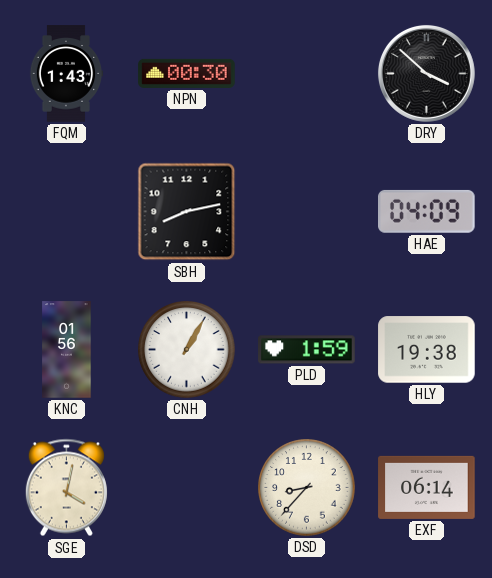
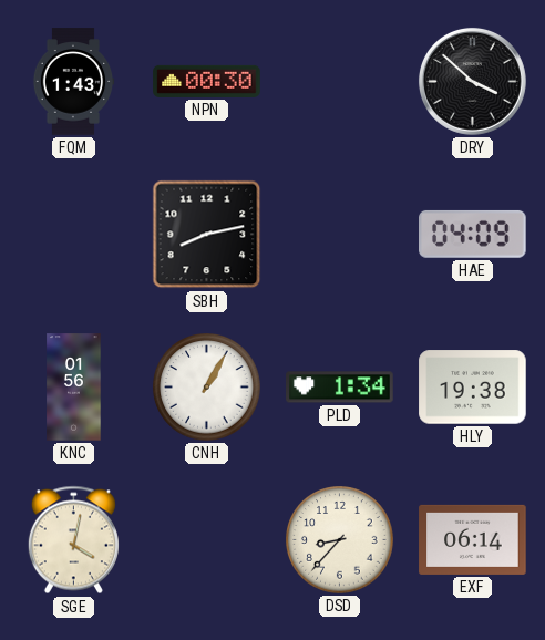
PLD: 1:59 -> 1:34
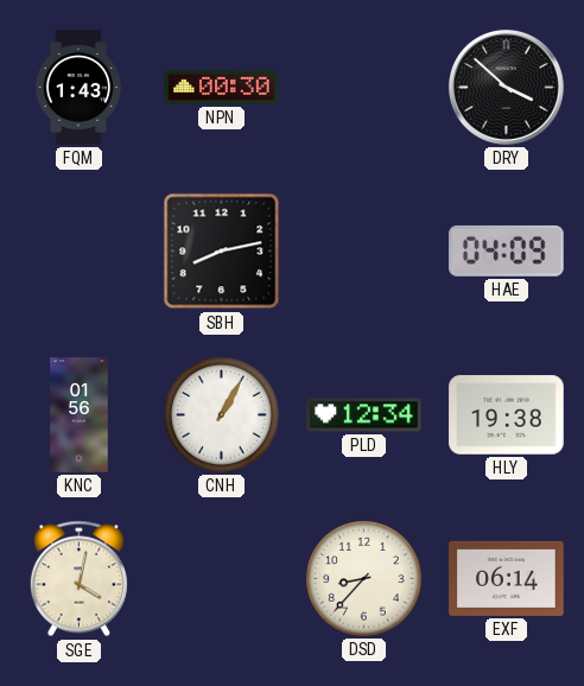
PLD: 1:34 -> 12:34
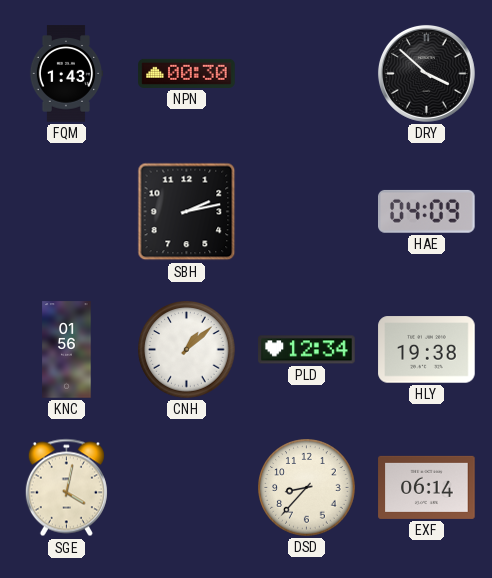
SBH: 8:13 -> 2:13
CNH: 1:05 -> 1:08
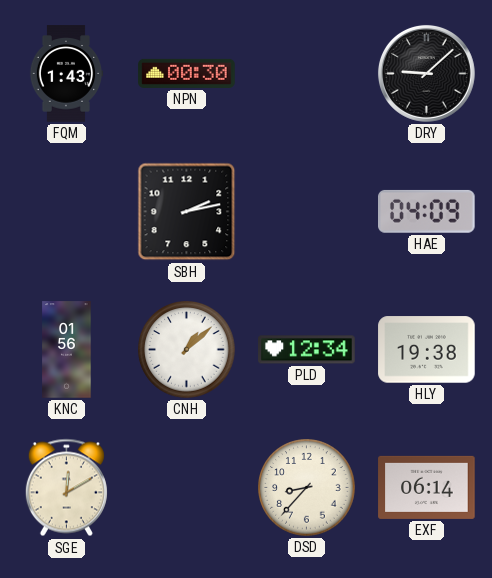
DRY: 3:52 -> 9:08
SGE: 4:02 -> 12:10
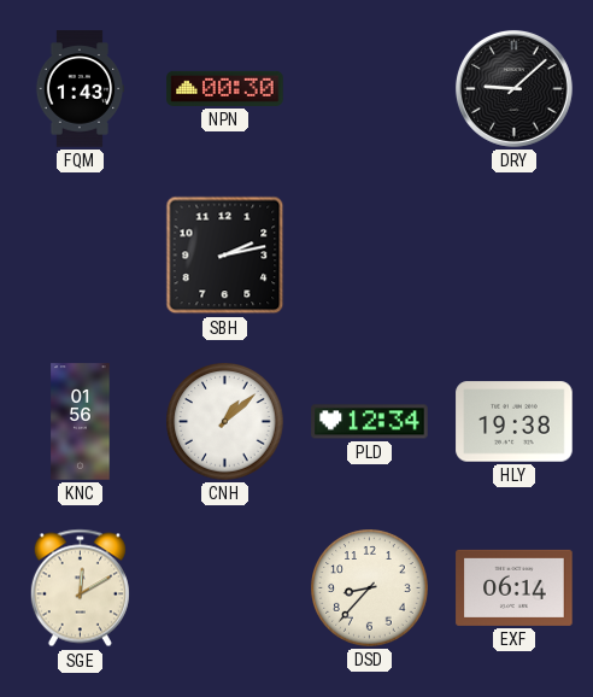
HAE: 04:09 -> none
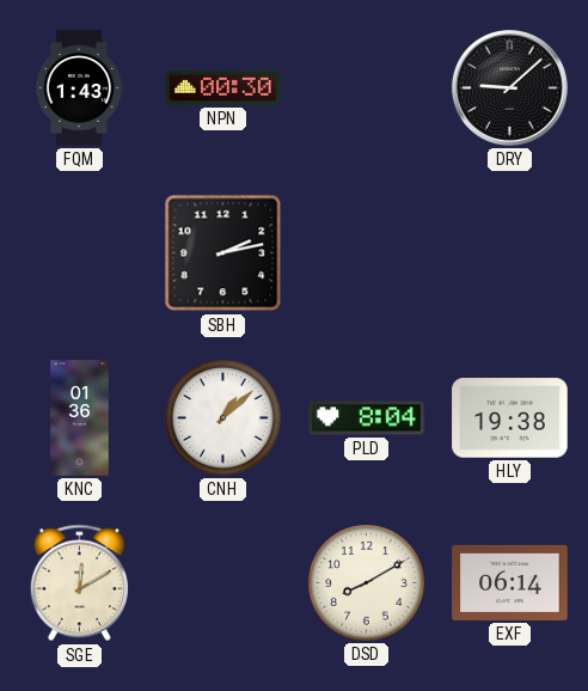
KNC: 01:56 -> 01:36
PLD: 12:34 -> 8:04
DSD: 8:37 -> 8:10
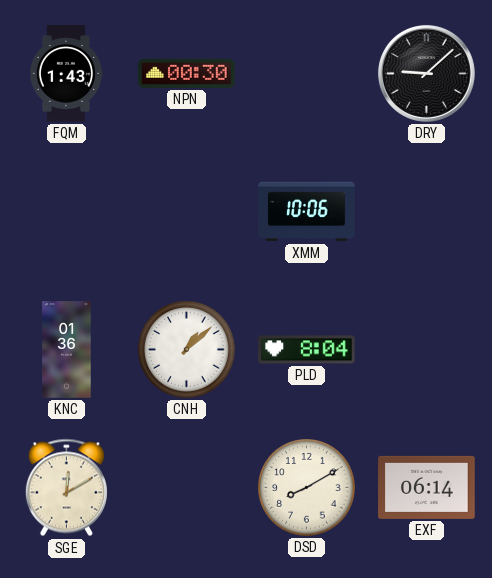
SBH: 2:13 -> none
XMM: none -> 10:06
HLY: 19:38 -> none
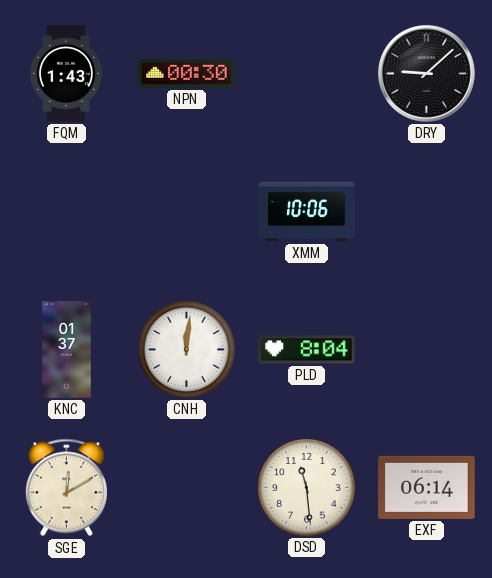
KNC: 01:36 -> 01:37
CNH: 1:08 -> 12:01
DSD: 8:10 -> 11:29
